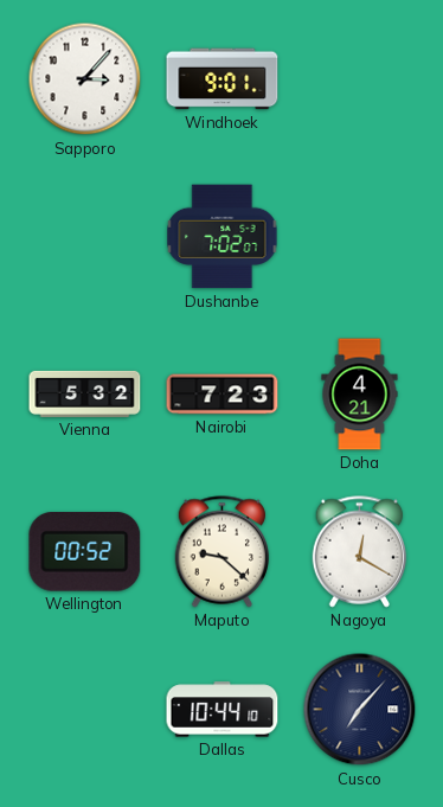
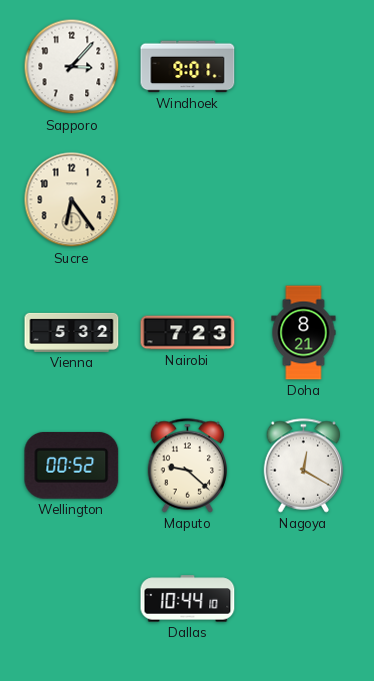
Sucre: none -> 6:24
Dushanbe: 7:02 -> none
Doha: 4:21 -> 8:21
Cusco: 7:07 -> none
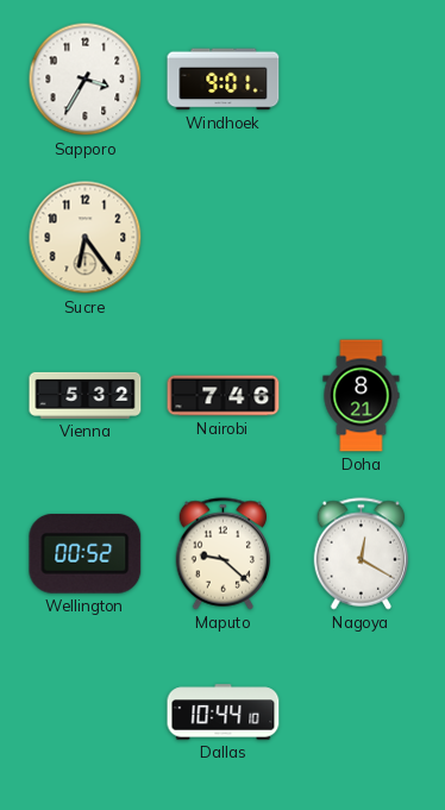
Sapporo: 3:07 -> 3:35
Nairobi: 7:23 -> 7:46
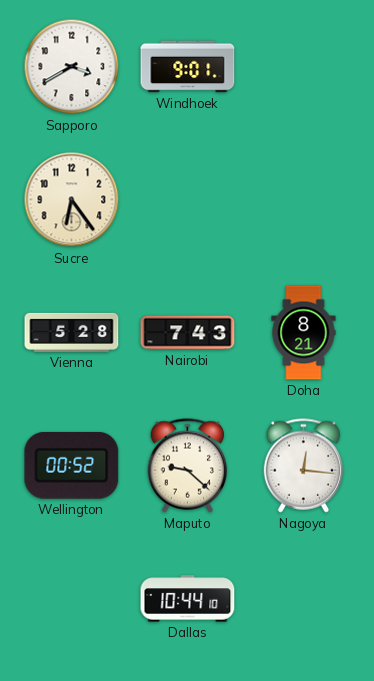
Sapporo: 3:35 -> 3:40
Vienna: 5:32 -> 5:28
Nairobi: 7:46 -> 7:43
Nagoya: 12:20 -> 12:16
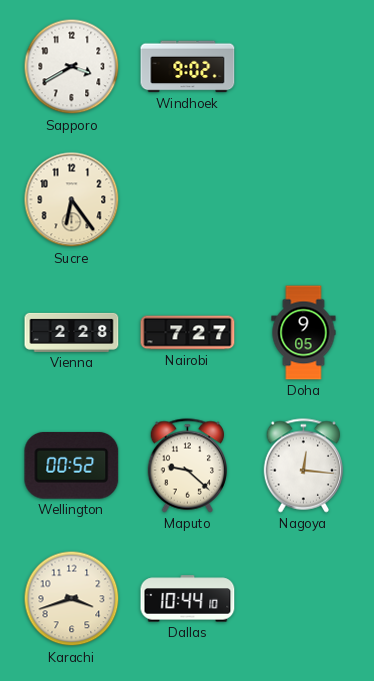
Windhoek: 9:01 -> 9:02
Vienna: 5:28 -> 2:28
Nairobi: 7:43 -> 7:27
Doha: 8:21 -> 9:05
Karachi: none -> 3:42
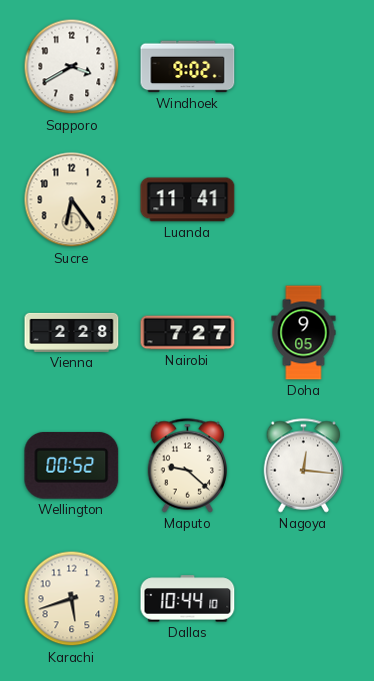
Luanda: none -> 11:41
Karachi: 3:42 -> 5:42
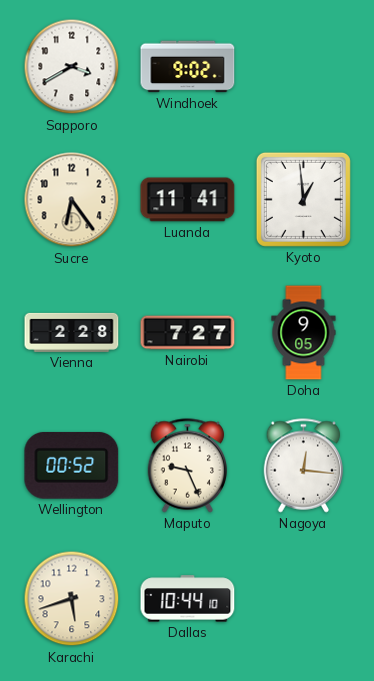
Kyoto: none -> 12:59
Maputo: 9:22 -> 9:26
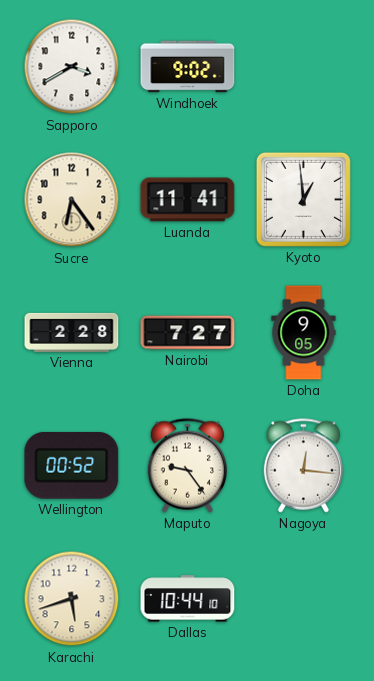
Maputo: 9:26 -> 9:24
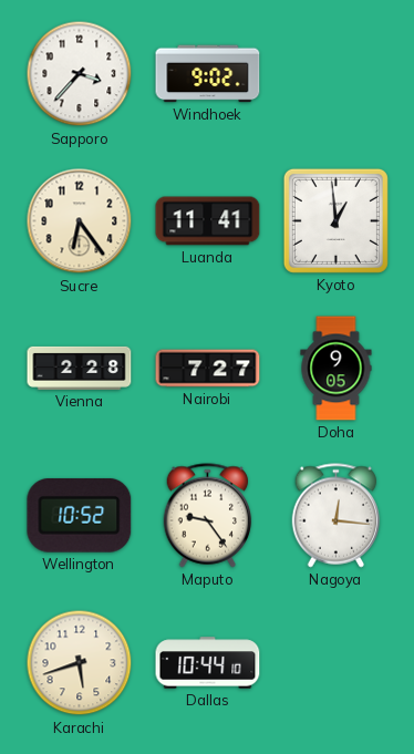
Sapporo: 3:40 -> 3:37
Wellington: 00:52 -> 10:52
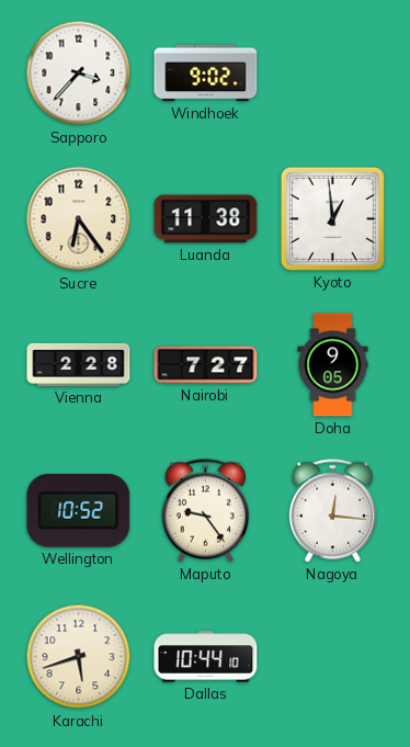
Luanda: 11:41 -> 11:38
